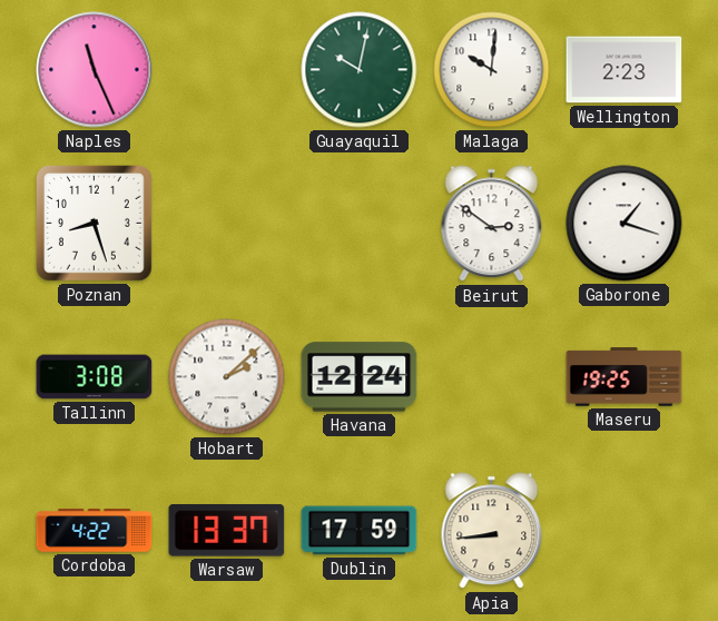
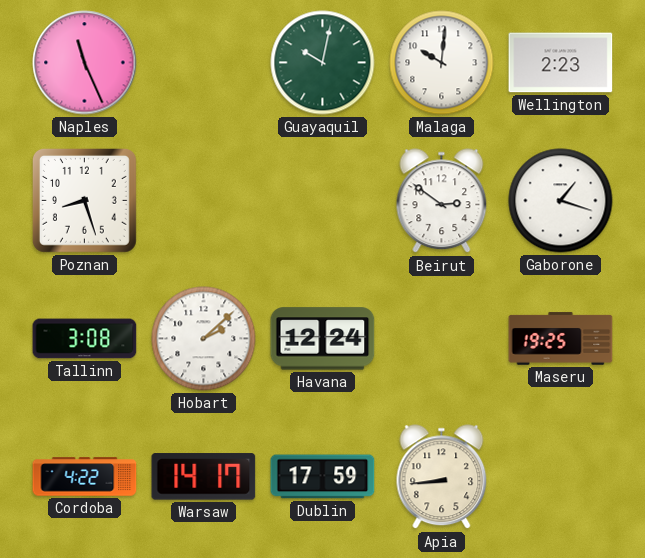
Warsaw: 13:37 -> 14:17
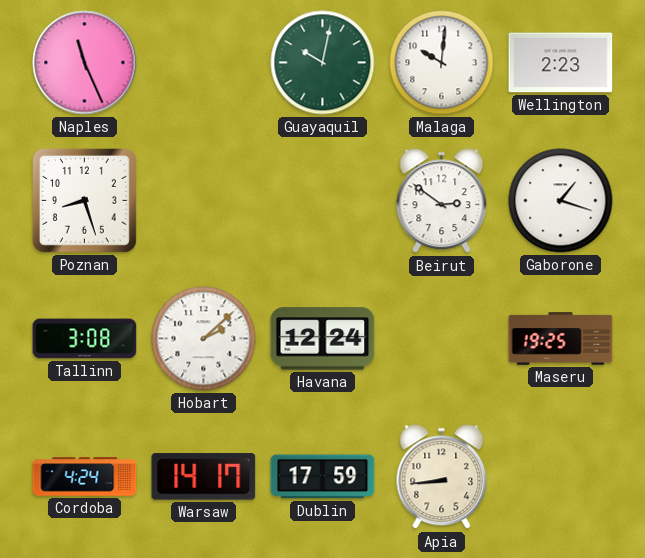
Cordoba: 4:22 -> 4:24
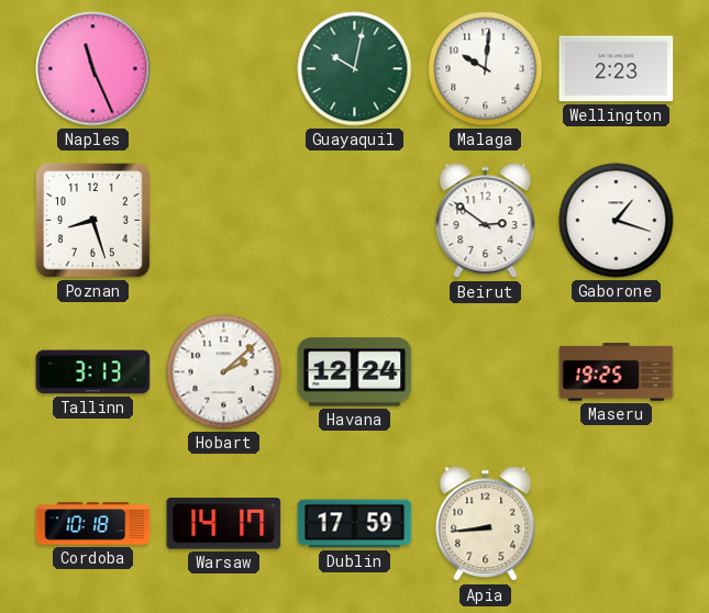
Tallinn: 3:08 -> 3:13
Cordoba: 4:24 -> 10:18
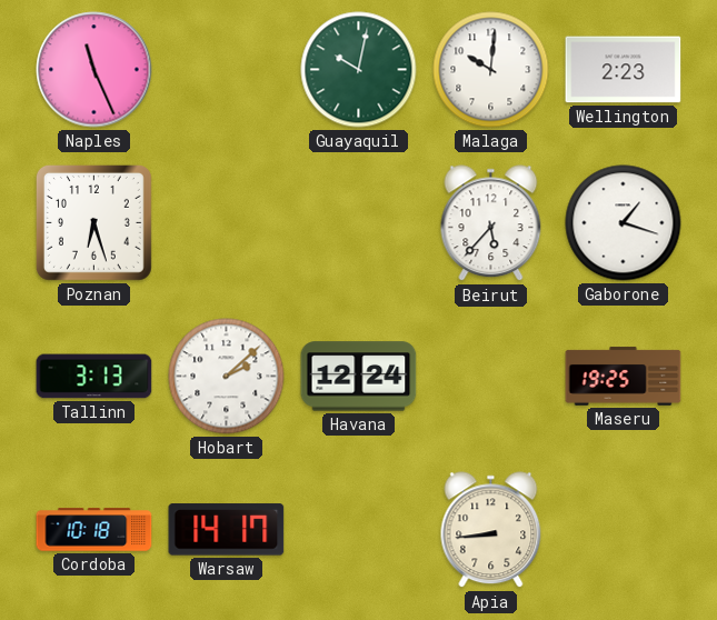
Poznan: 8:27 -> 6:27
Beirut: 2:51 -> 5:37
Dublin: 17:59 -> none
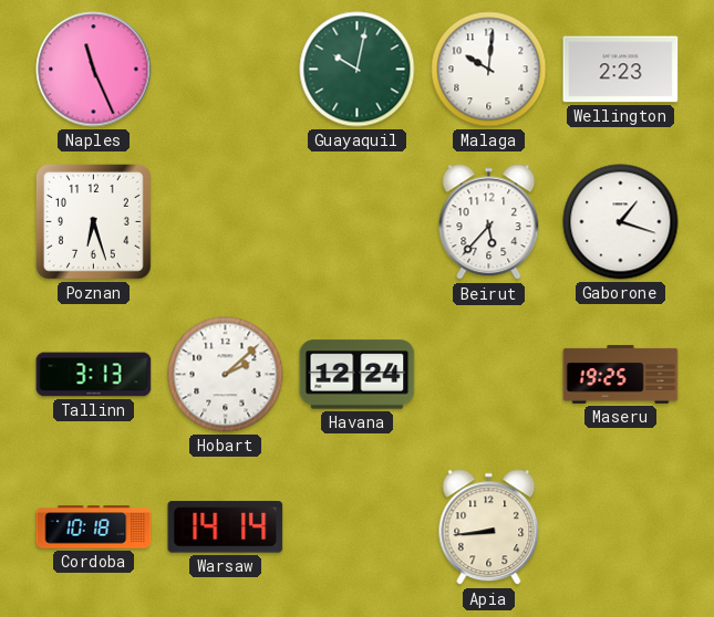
Warsaw: 14:17 -> 14:14
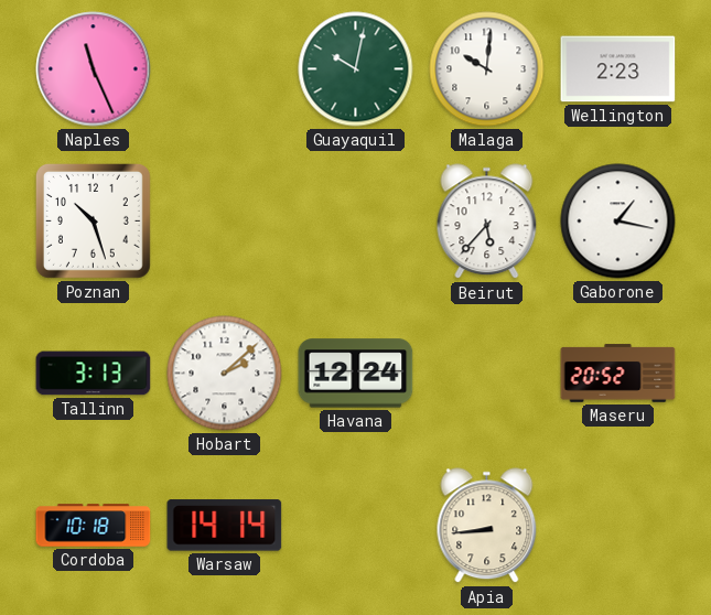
Poznan: 6:27 -> 10:27
Gaborone: 1:18 -> 1:17
Maseru: 19:25 -> 20:52
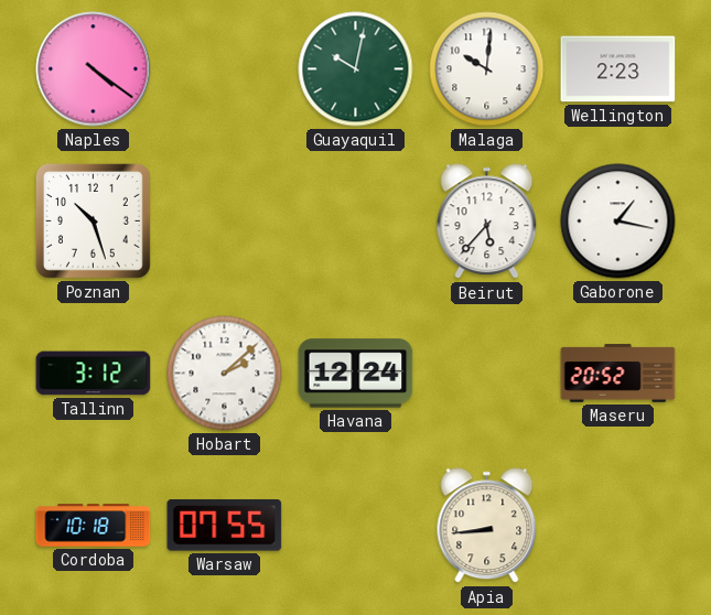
Naples: 11:26 -> 4:21
Tallinn: 3:13 -> 3:12
Warsaw: 14:14 -> 07:55
